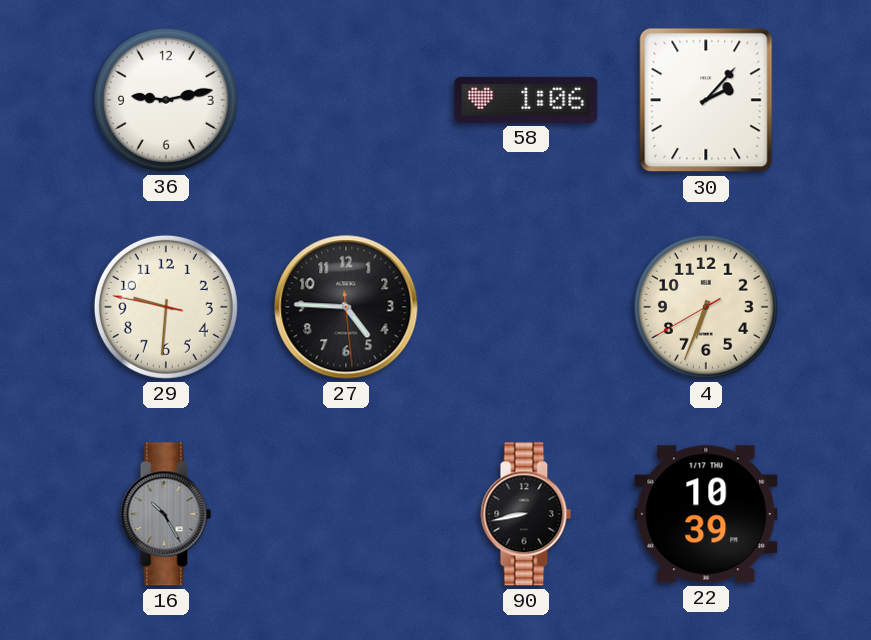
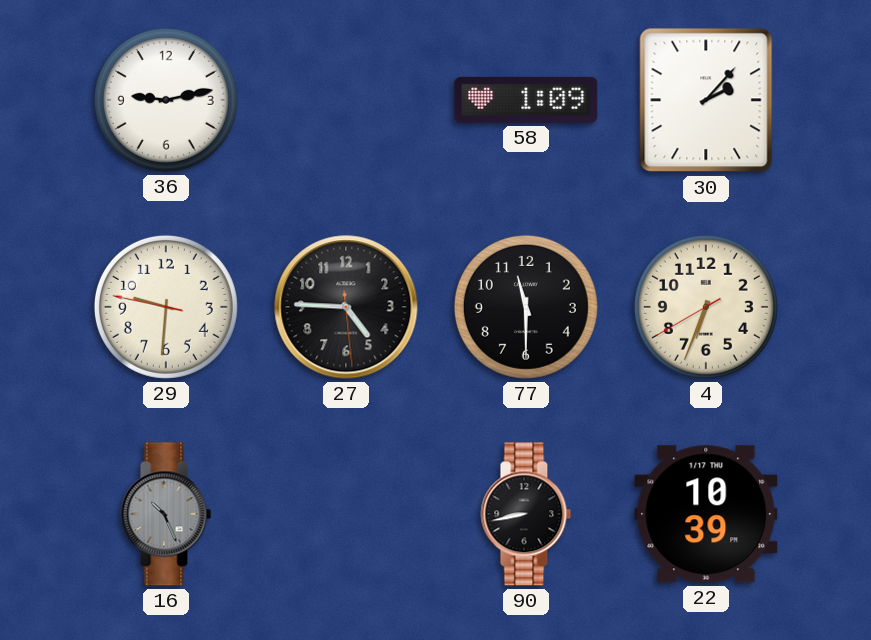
58: 1:06 -> 1:09
77: none -> 11:30
16: 10:25 -> 10:26
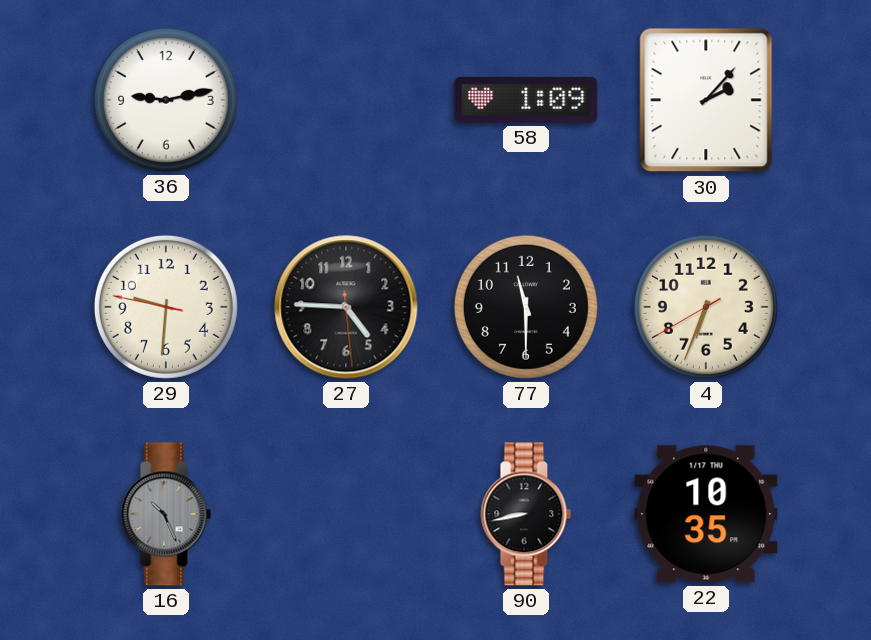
22: 10:39 -> 10:35
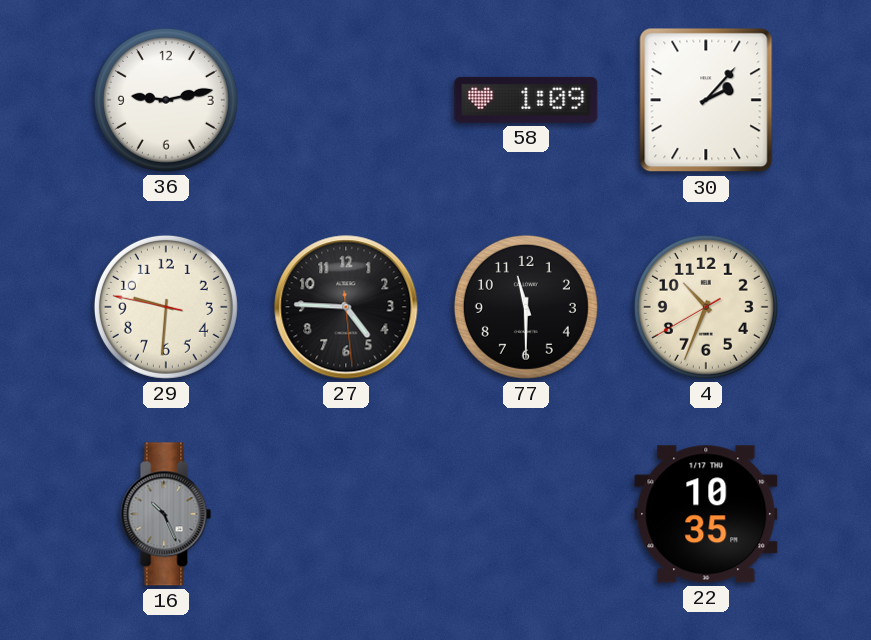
4: 6:33 -> 10:33
90: 8:43 -> none
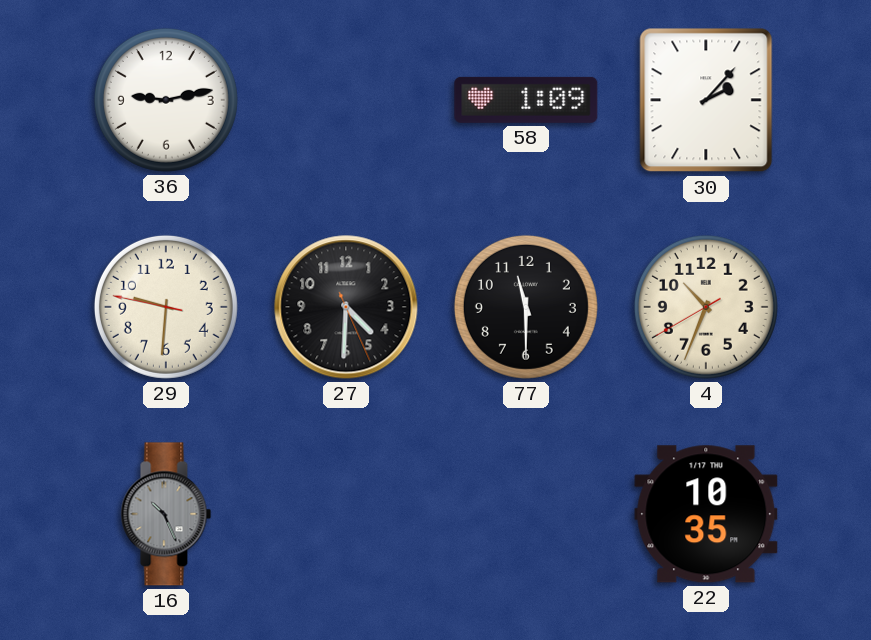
27: 4:45 -> 4:30
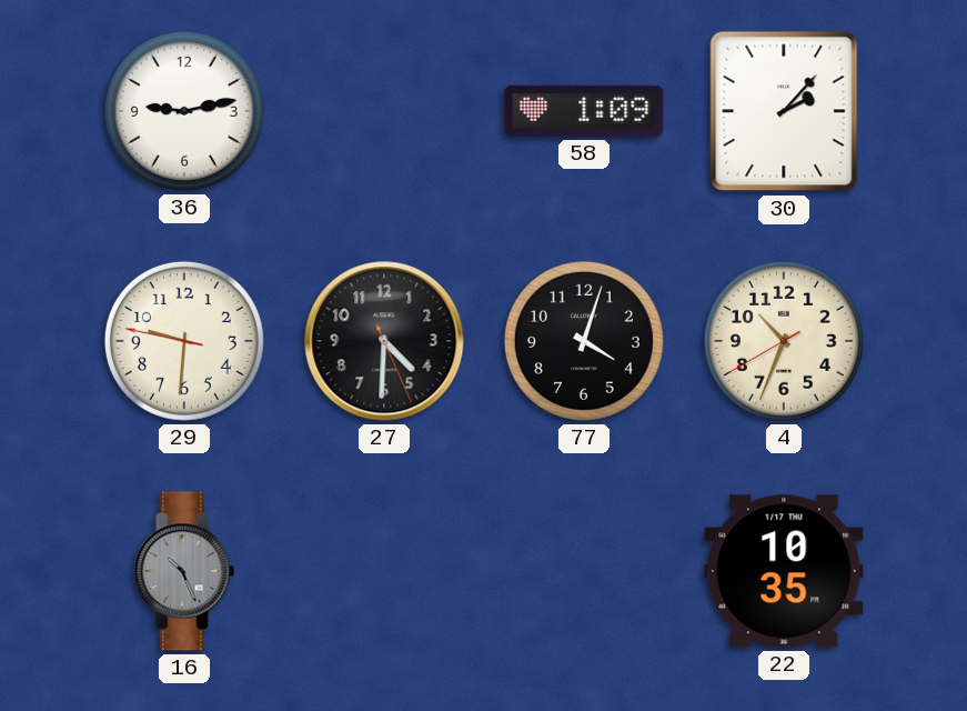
77: 11:30 -> 4:03
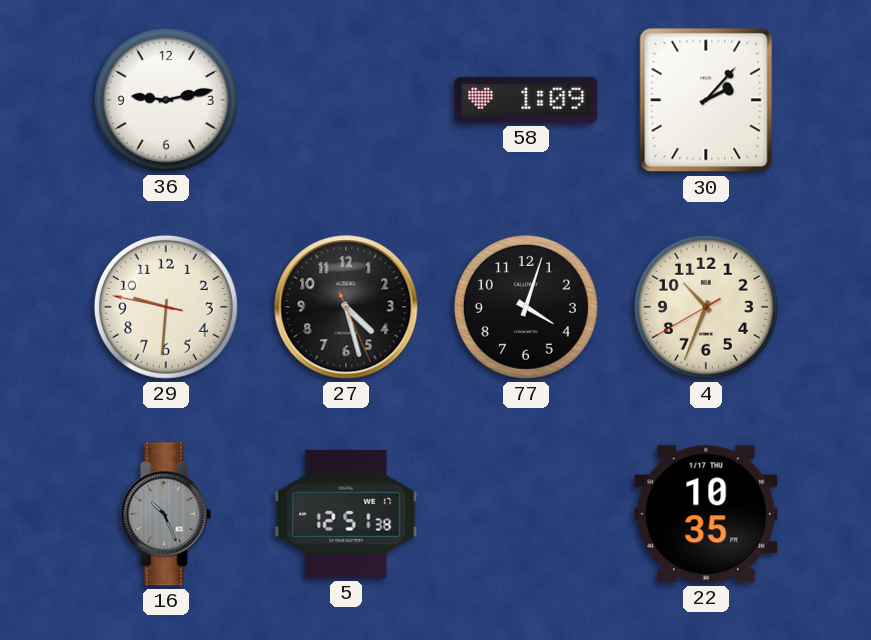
27: 4:30 -> 4:27
5: none -> 12:51
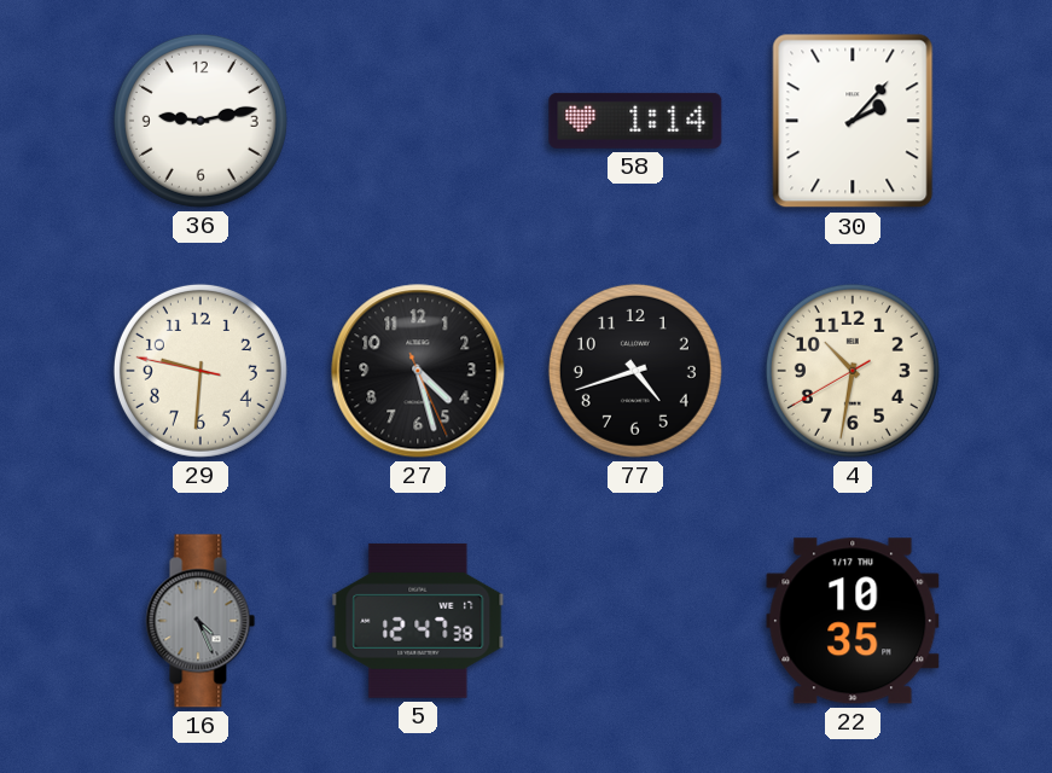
58: 1:09 -> 1:14
77: 4:03 -> 4:42
4: 10:33 -> 10:31
16: 10:26 -> 4:26
5: 12:51 -> 12:47
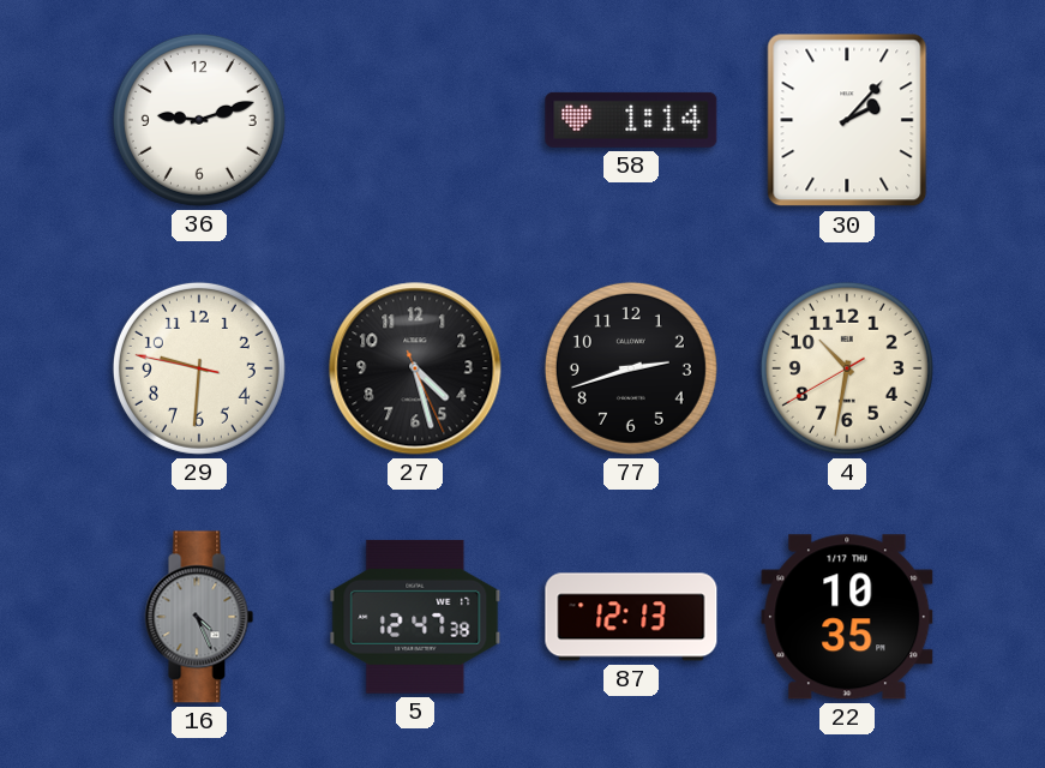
36: 9:13 -> 9:12
77: 4:42 -> 2:42
87: none -> 12:13
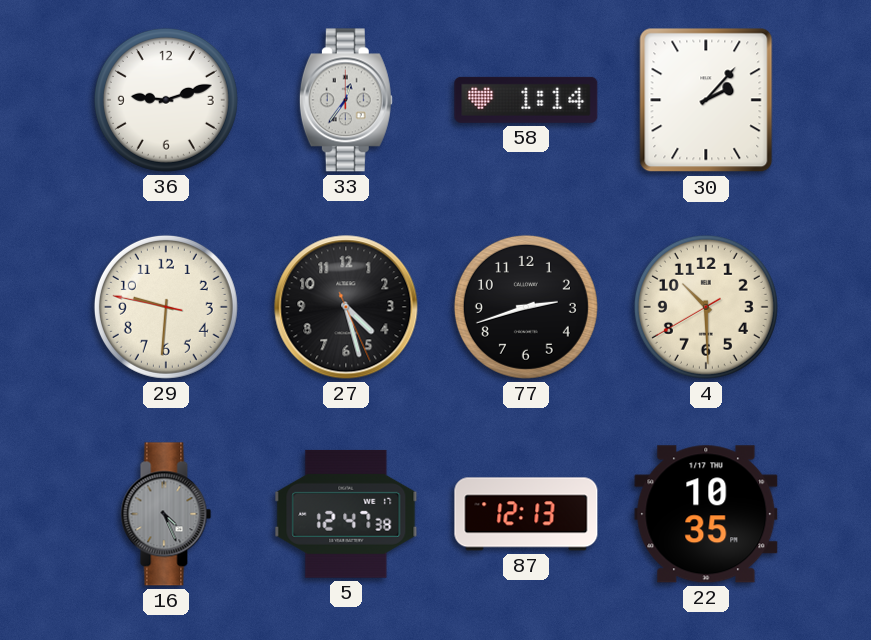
33: none -> 12:36
4: 10:31 -> 10:29
